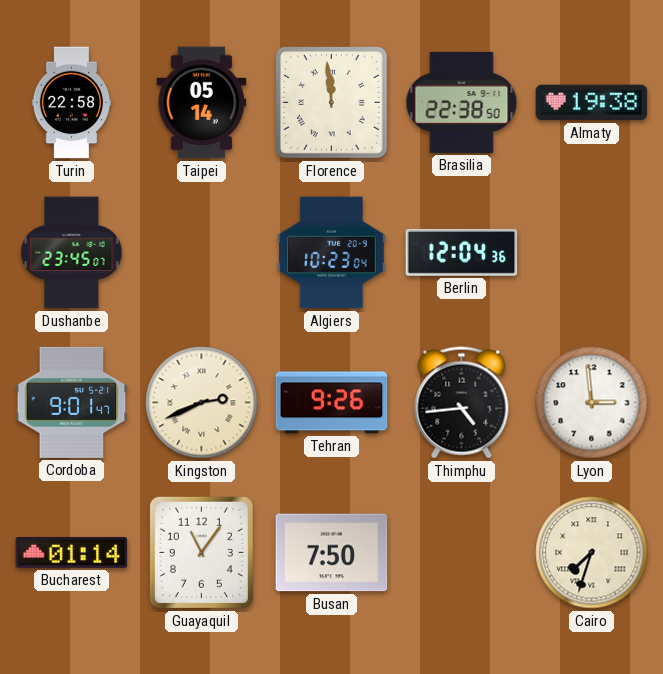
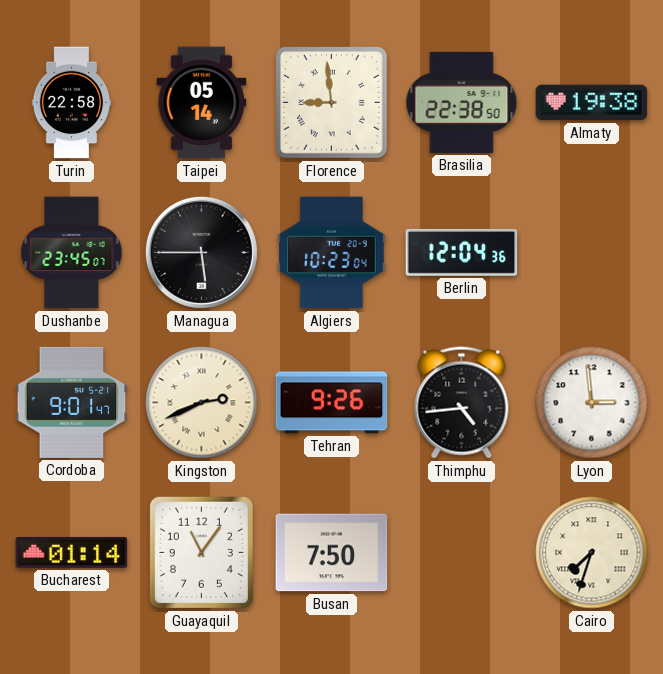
Florence: 11:59 -> 8:59
Managua: none -> 5:45
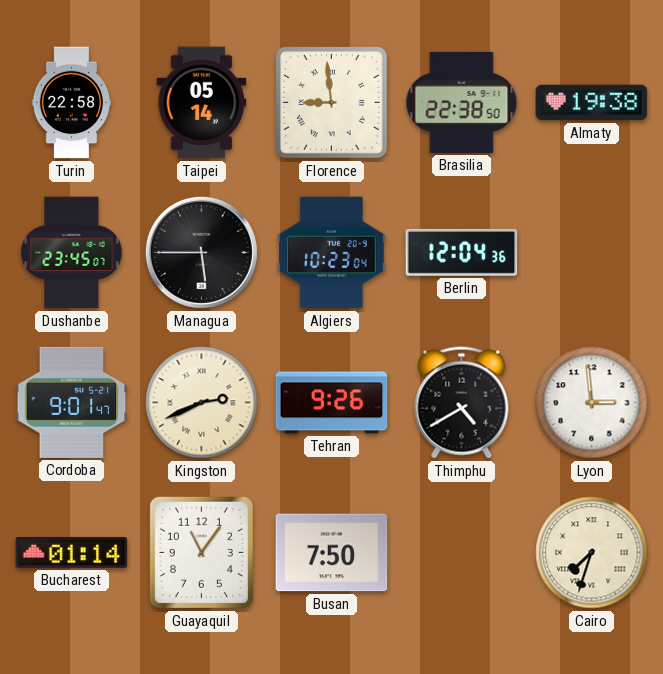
Thimphu: 4:44 -> 4:40
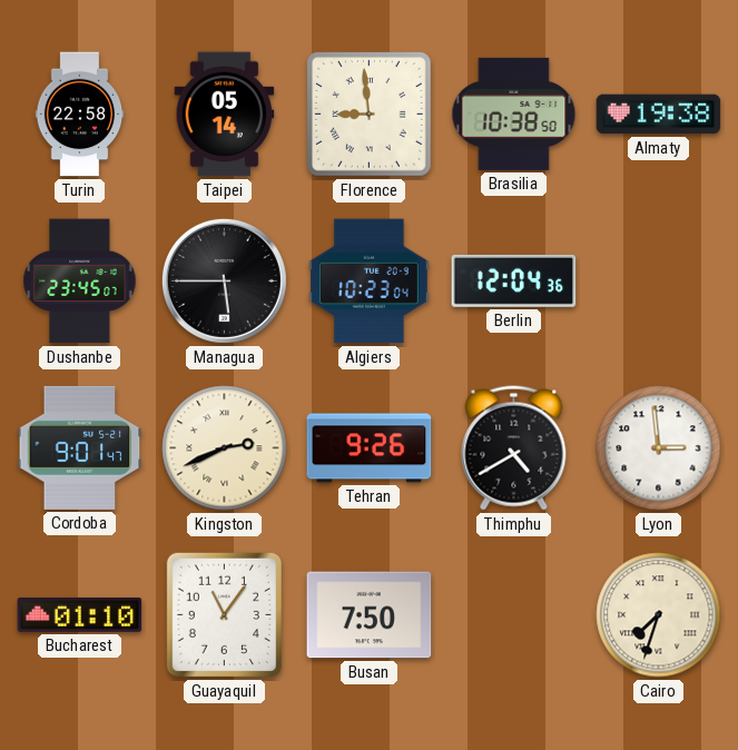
Brasilia: 22:38 -> 10:38
Bucharest: 01:14 -> 01:10
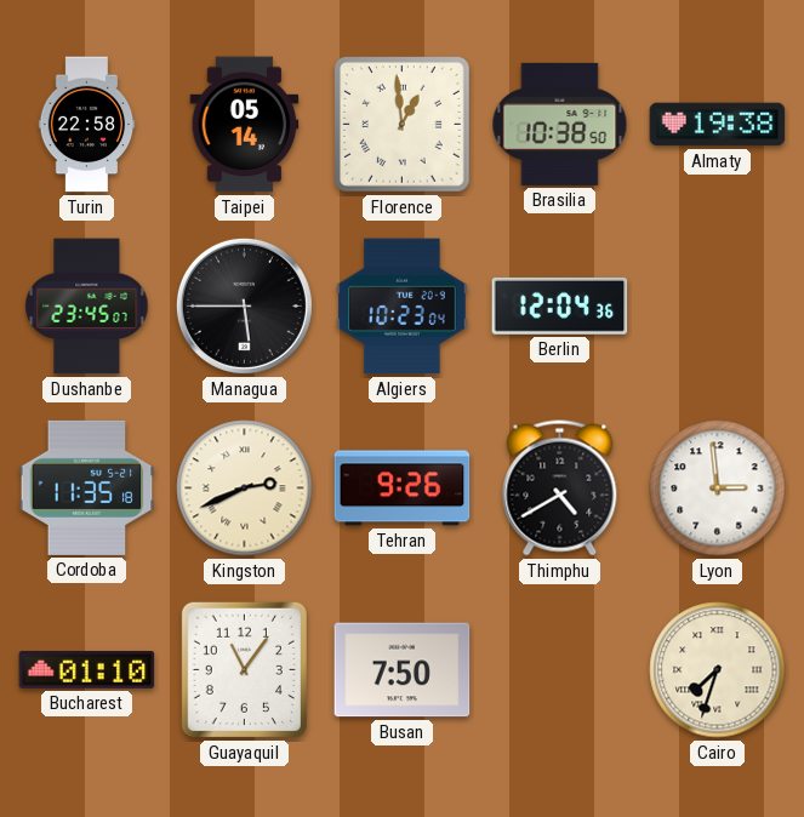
Florence: 8:59 -> 12:59
Cordoba: 9:01 -> 11:35
